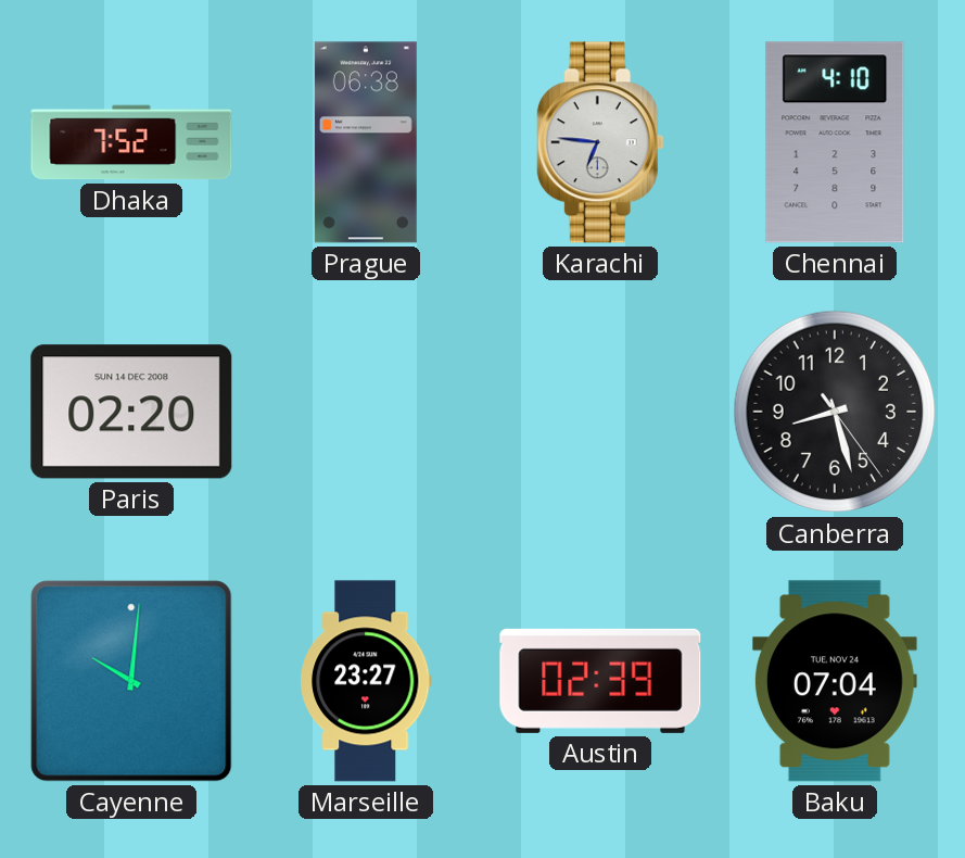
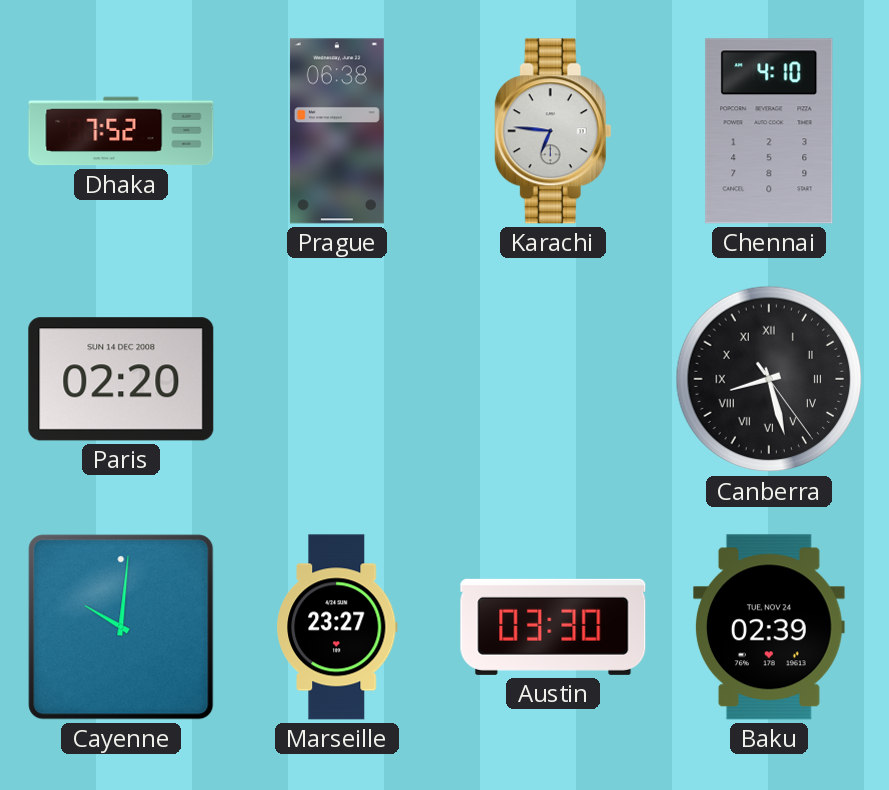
Canberra numerals: Arabic -> Roman
Austin: 02:39 -> 03:30
Baku: 07:04 -> 02:39
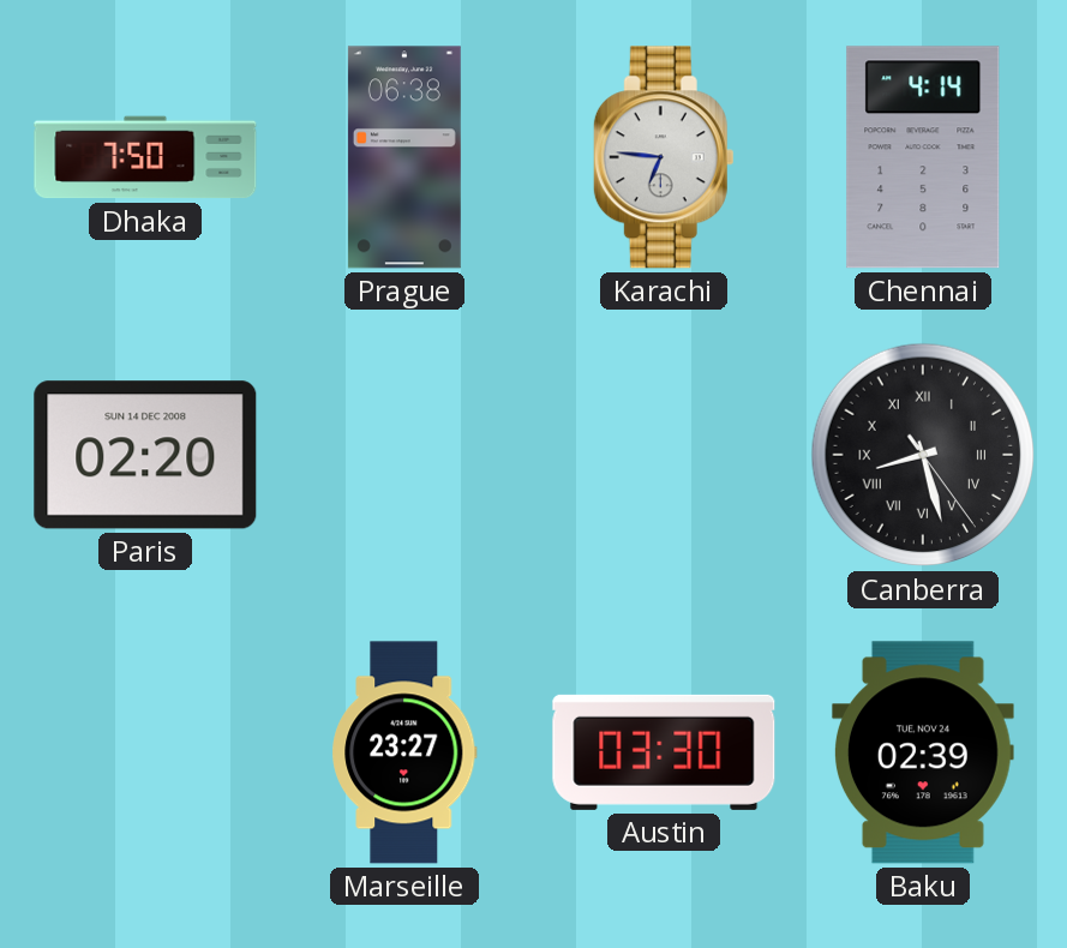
Dhaka: 7:52 -> 7:50
Chennai: 4:10 -> 4:14
Cayenne: 10:01 -> none
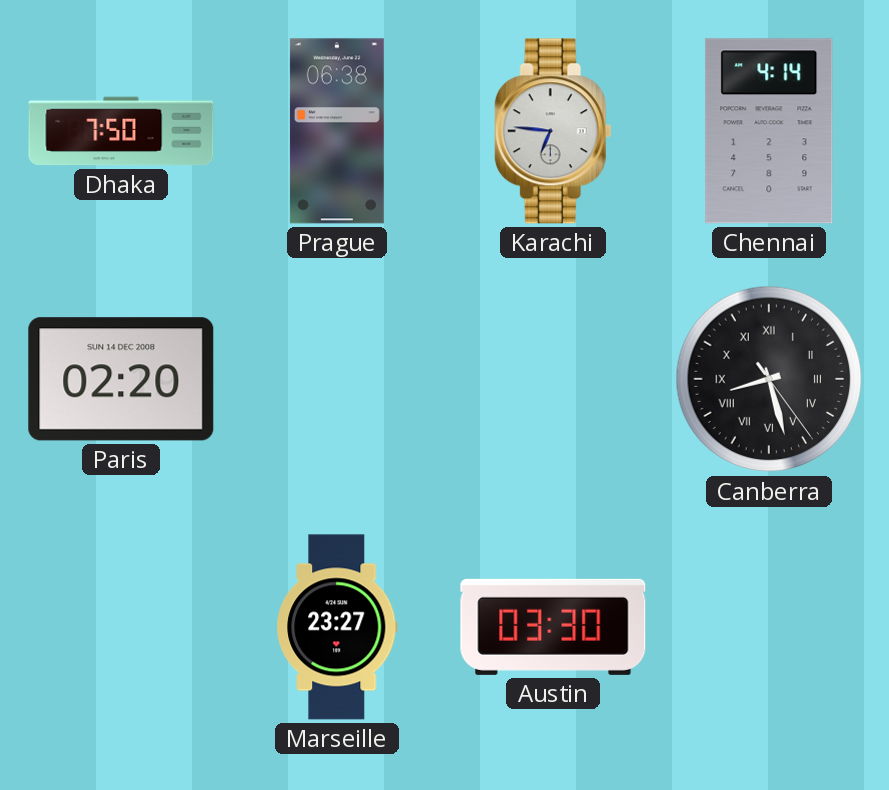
Baku: 02:39 -> none
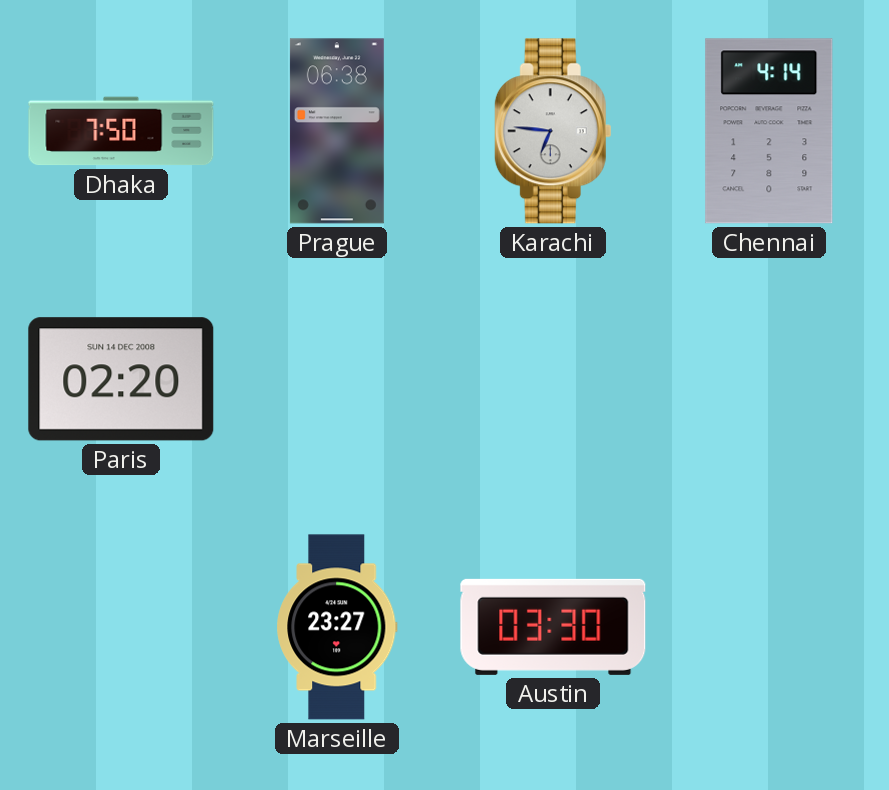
Canberra: 8:27 -> none
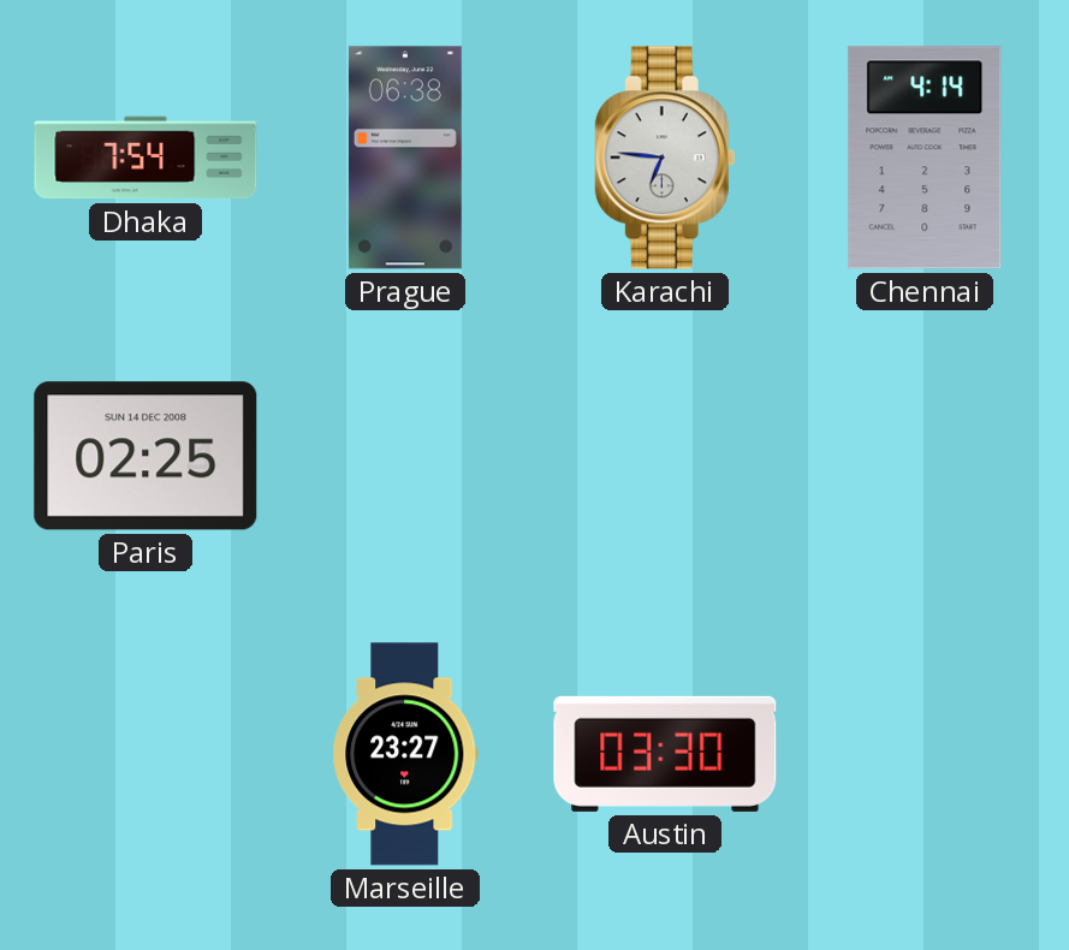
Dhaka: 7:50 -> 7:54
Paris: 02:20 -> 02:25
